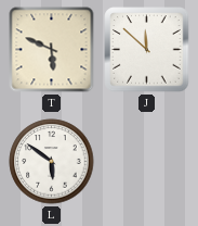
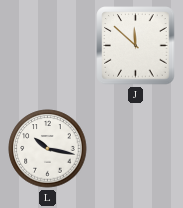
T: 5:49 -> none
L: 5:51 -> 10:17
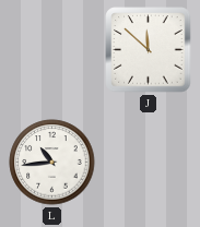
L: 10:17 -> 10:44
